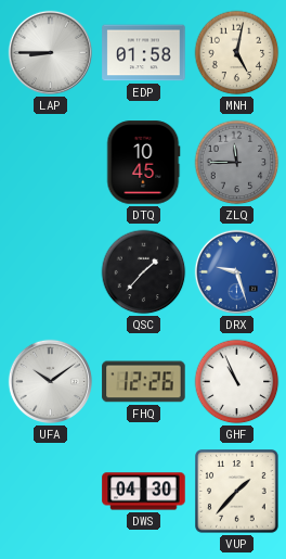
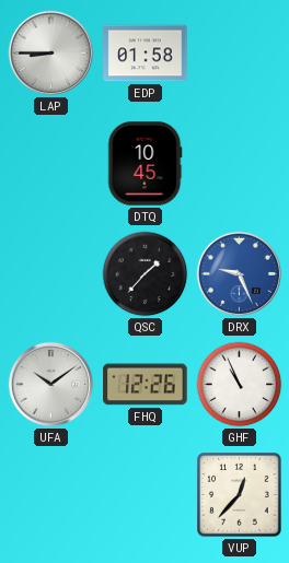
MNH: 5:02 -> none
ZLQ: 11:45 -> none
DRX: 9:27 -> 9:26
DWS: 04:30 -> none
VUP: 1:37 -> 12:37
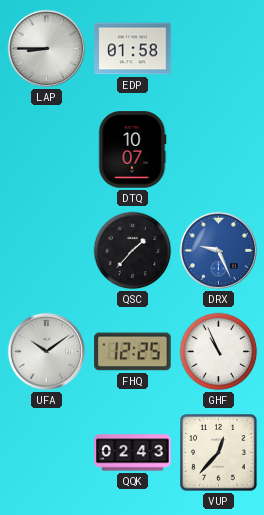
DTQ: 10:45 -> 10:07
FHQ: 12:26 -> 12:25
QQK: none -> 02:43
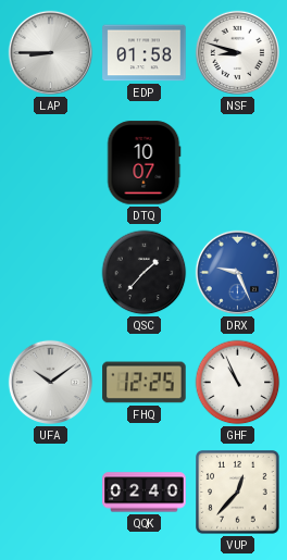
NSF: none -> 8:48
QQK: 02:43 -> 02:40
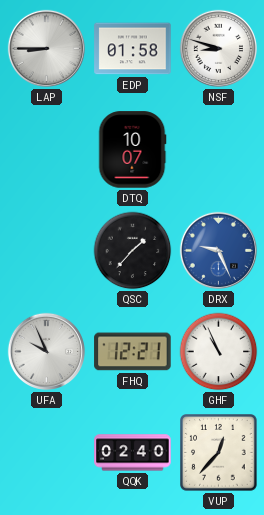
UFA: 10:09 -> 9:56
FHQ: 12:25 -> 12:21
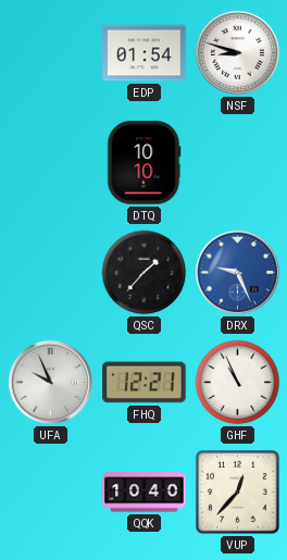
LAP: 8:45 -> none
EDP: 01:58 -> 01:54
DTQ: 10:07 -> 10:10
QQK: 02:40 -> 10:40
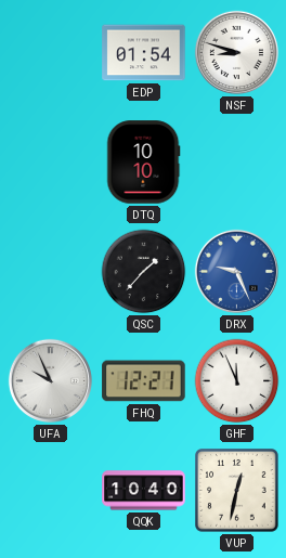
GHF: 10:56 -> 11:56
VUP: 12:37 -> 12:32
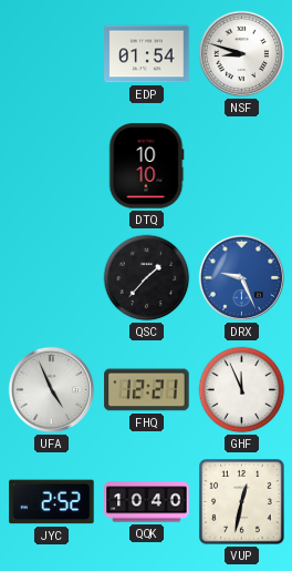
UFA: 9:56 -> 4:56
JYC: none -> 2:52
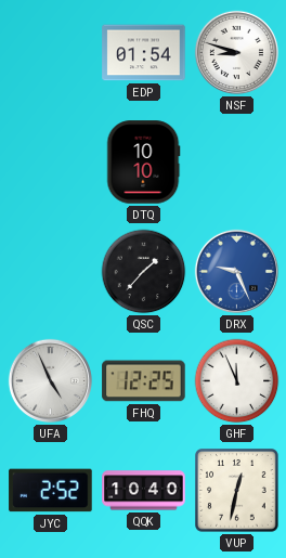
FHQ: 12:21 -> 12:25
